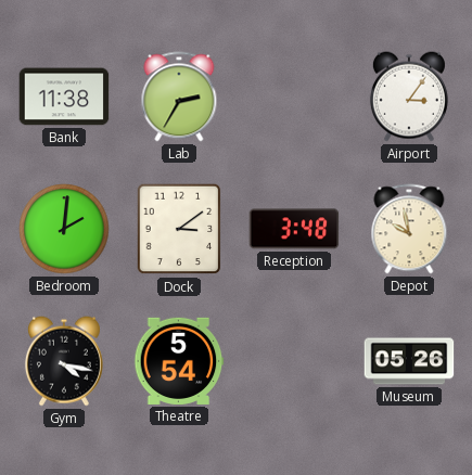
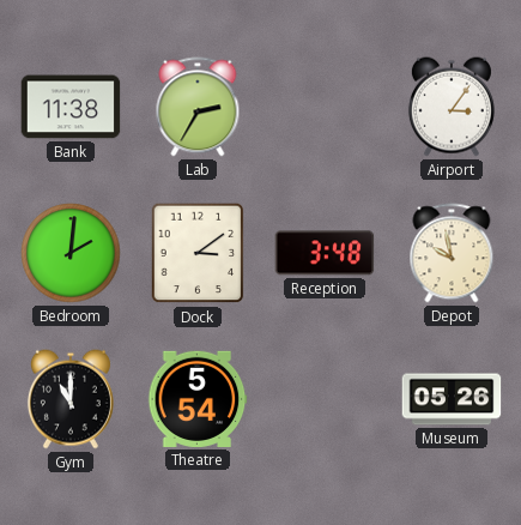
Gym: 4:17 -> 11:00
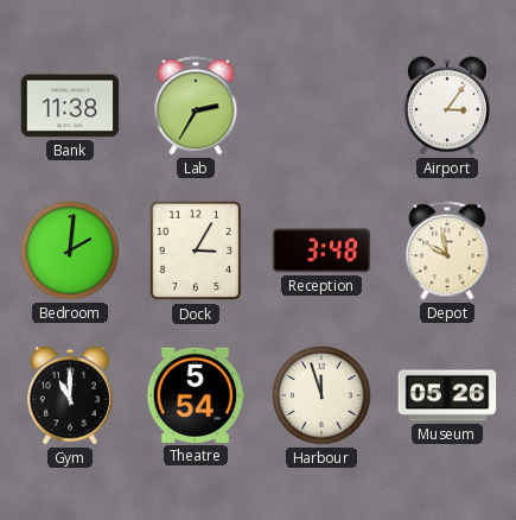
Dock: 3:09 -> 3:05
Harbour: none -> 11:57
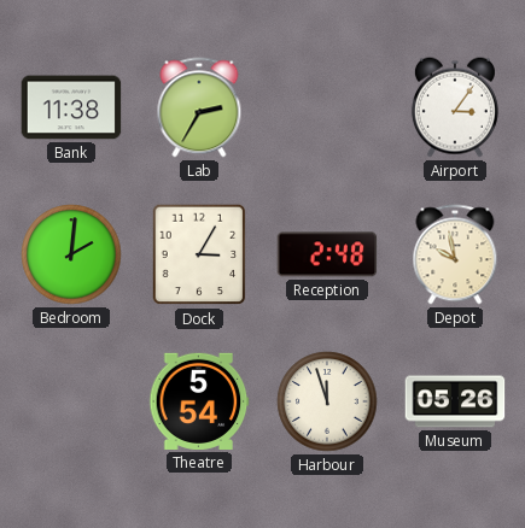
Reception: 3:48 -> 2:48
Gym: 11:00 -> none
